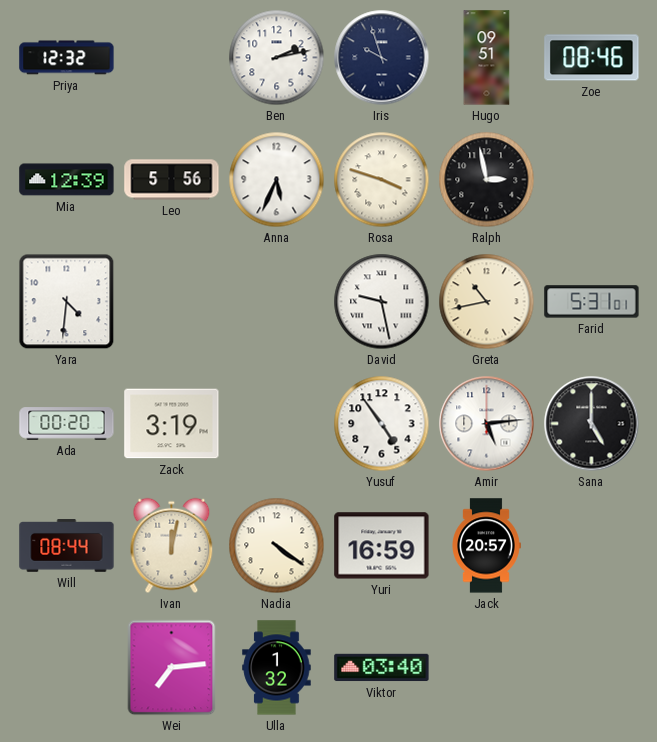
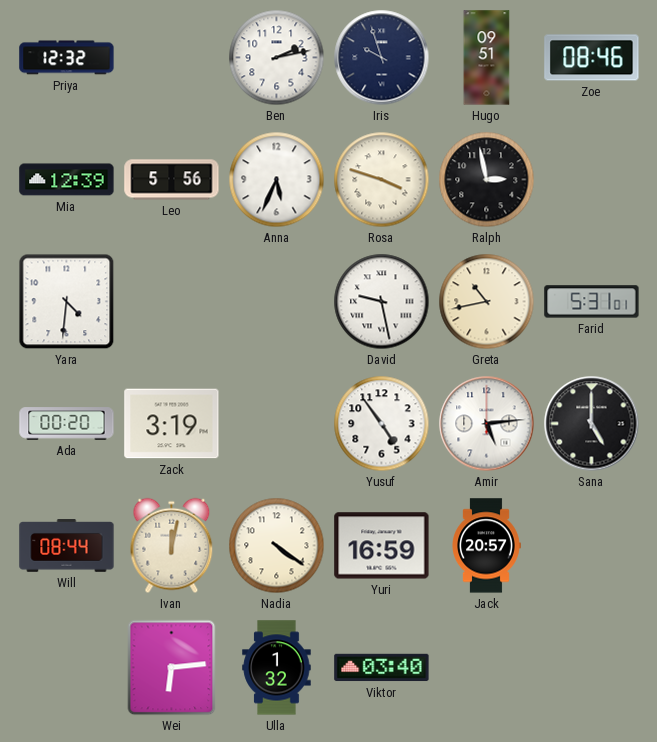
Wei: 7:14 -> 6:14
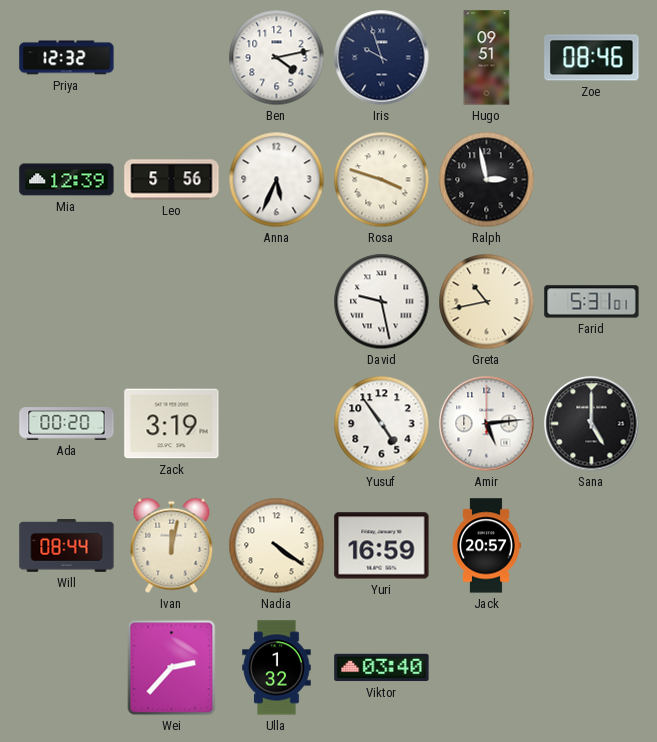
Ben: 2:13 -> 4:13
Yara: 4:31 -> none
Wei: 6:14 -> 2:37
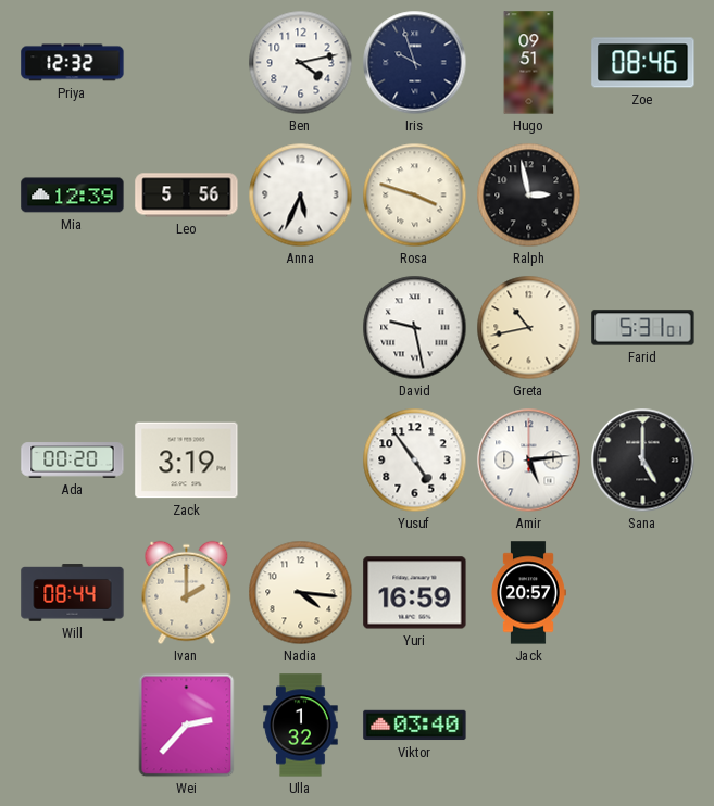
Ivan: 12:02 -> 2:00
Nadia: 4:21 -> 4:16
